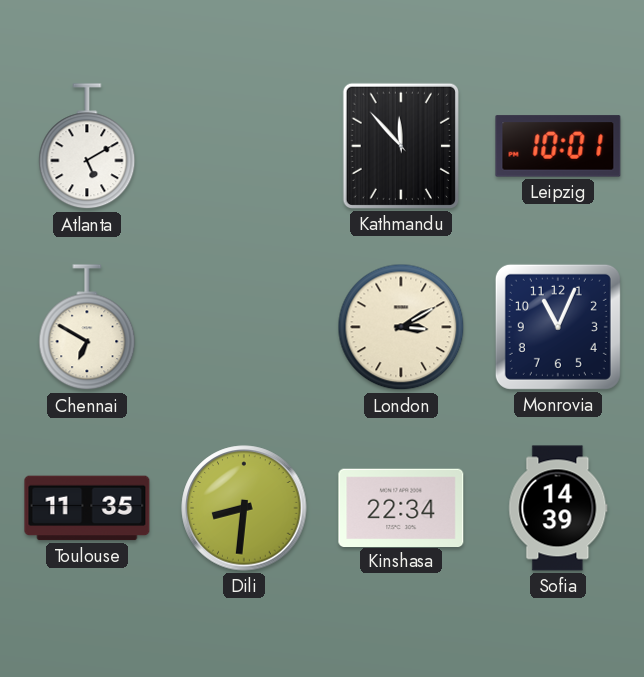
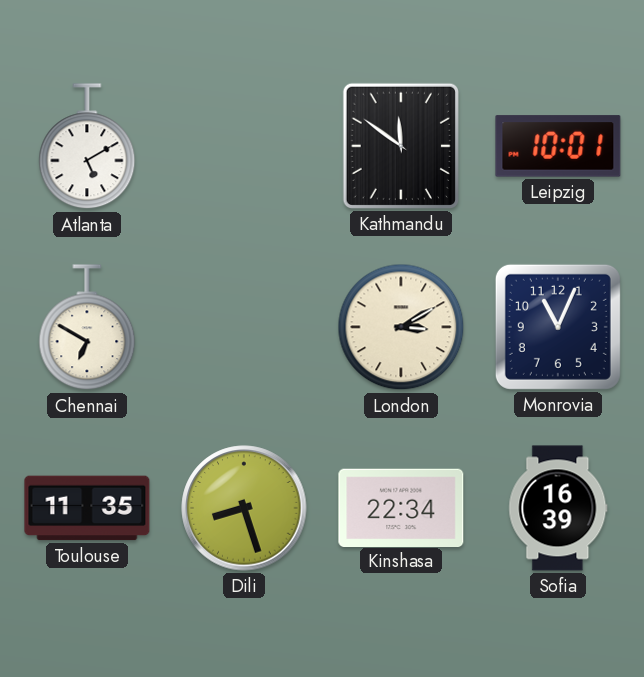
Kathmandu: 11:53 -> 11:51
Dili: 8:31 -> 8:27
Sofia: 14:39 -> 16:39
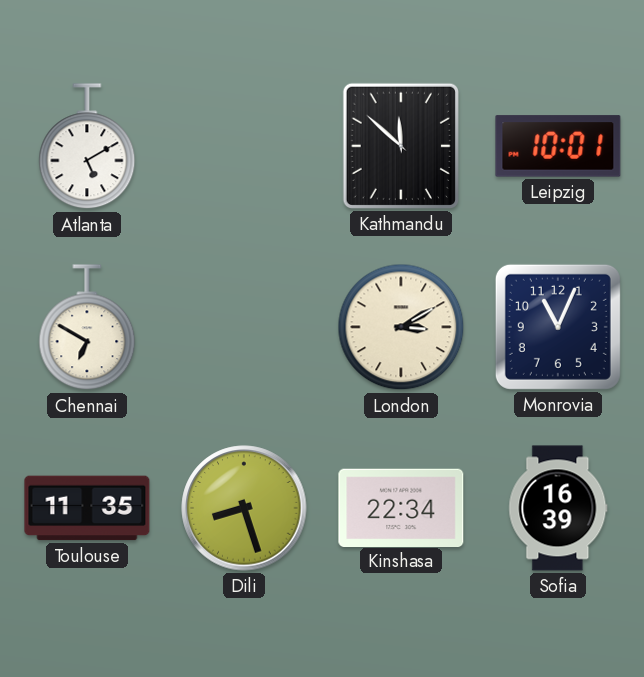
Kathmandu: 11:51 -> 11:52
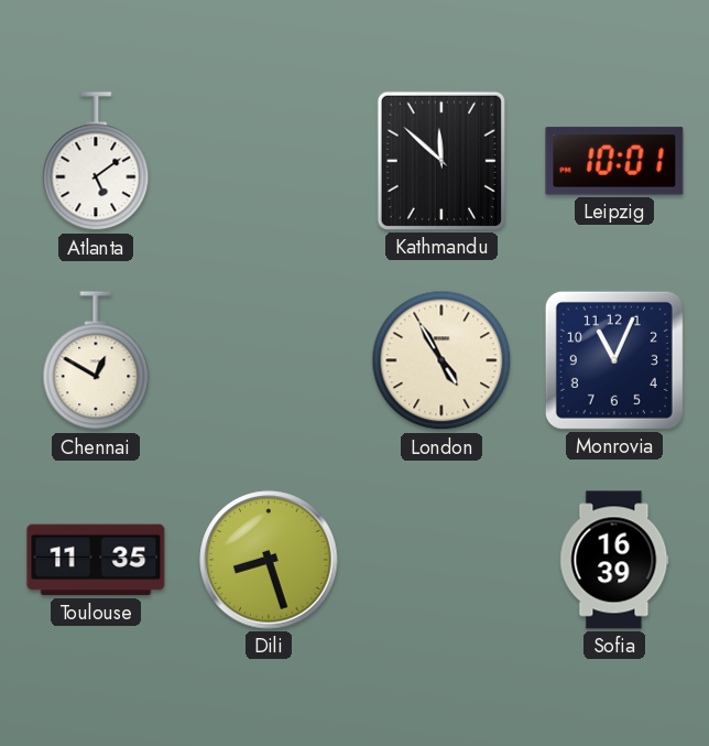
Atlanta: 5:10 -> 5:09
Chennai: 6:50 -> 12:50
London: 3:10 -> 4:55
Kinshasa: 22:34 -> none
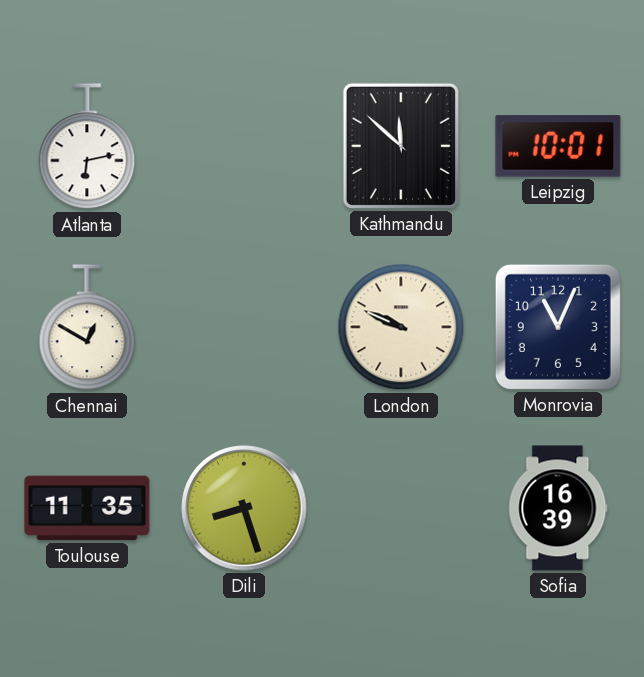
Atlanta: 5:09 -> 6:13
London: 4:55 -> 9:49
